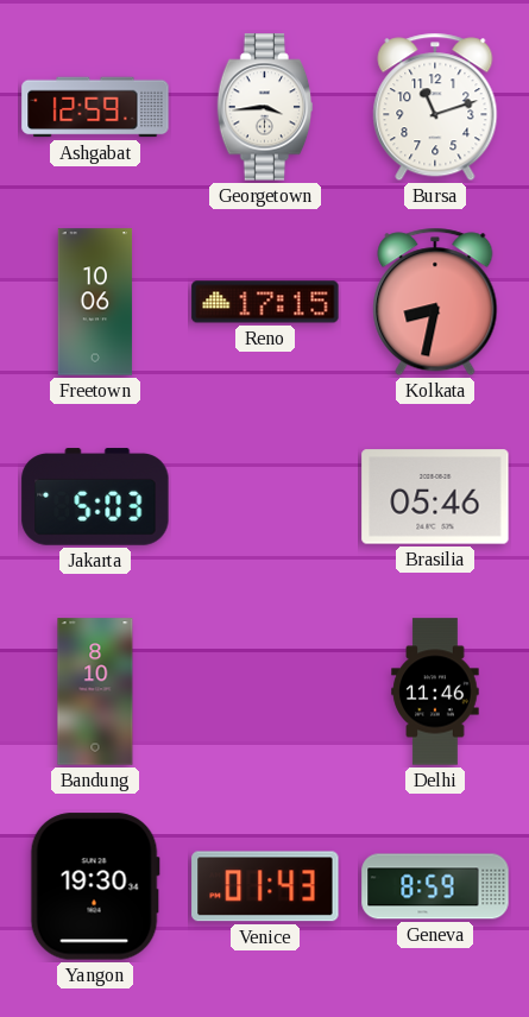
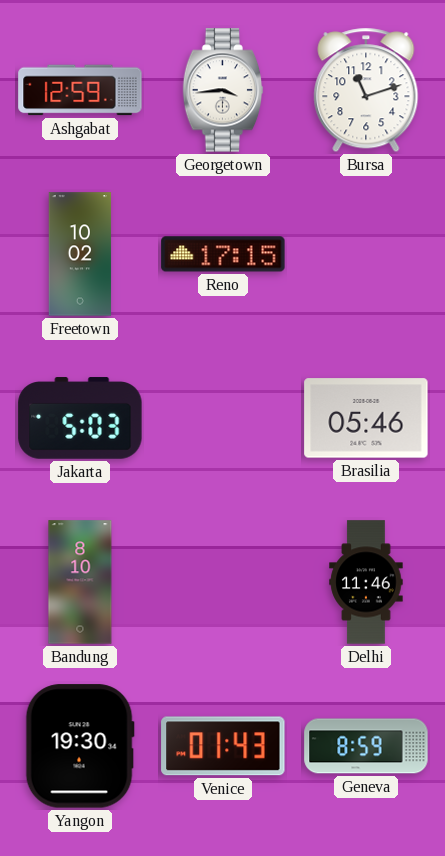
Freetown: 10:06 -> 10:02
Kolkata: 8:32 -> none
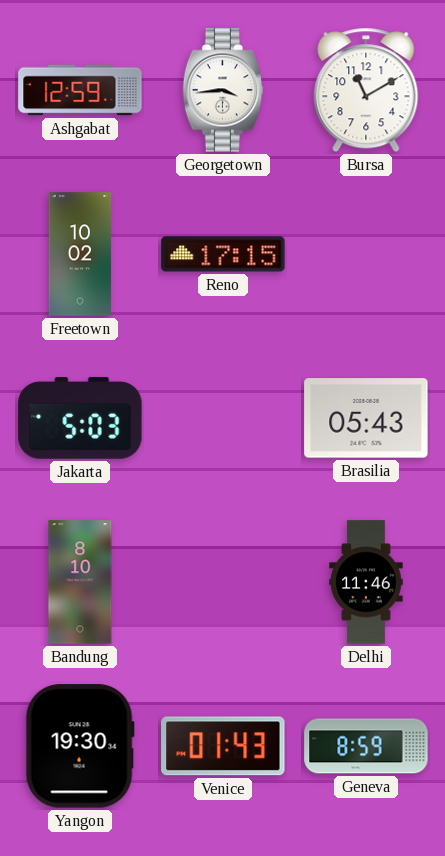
Bursa: 11:12 -> 11:10
Brasilia: 05:46 -> 05:43
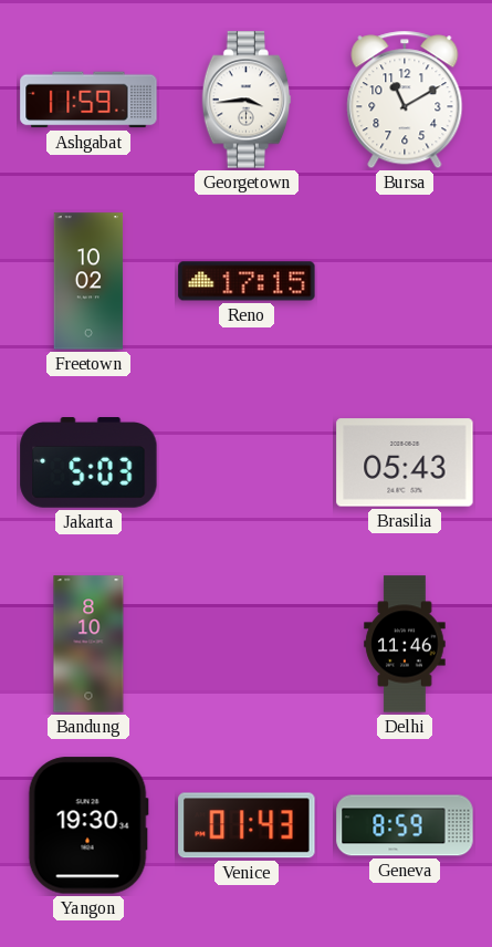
Ashgabat: 12:59 -> 11:59
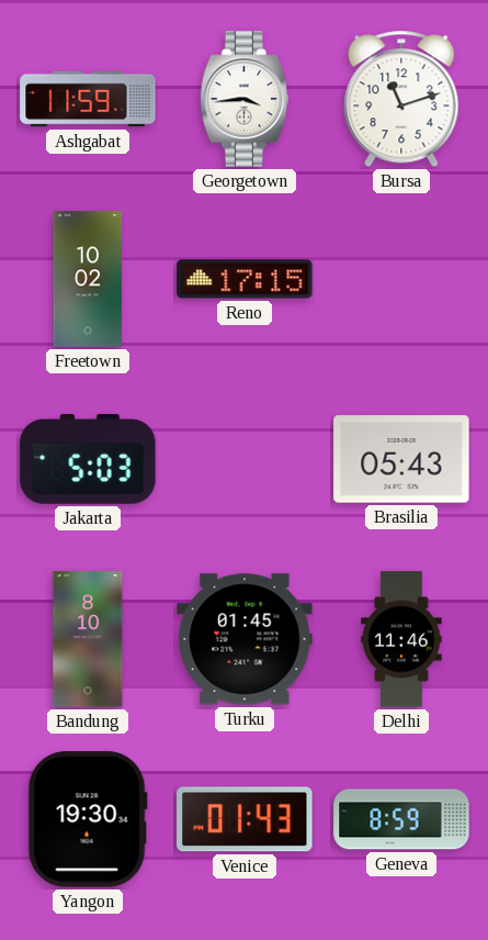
Bursa: 11:10 -> 11:12
Turku: none -> 01:45
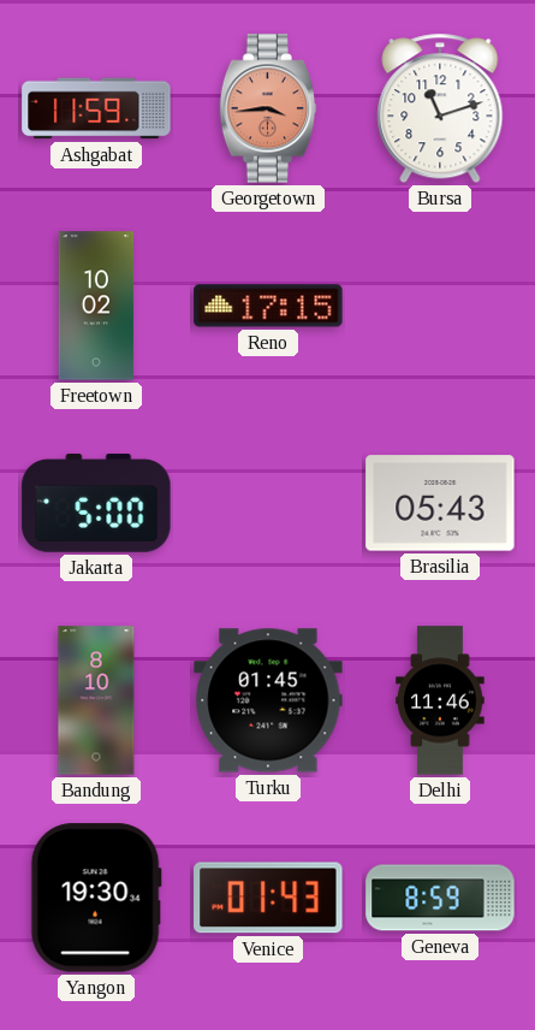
Georgetown dial: white -> salmon
Jakarta: 5:03 -> 5:00
